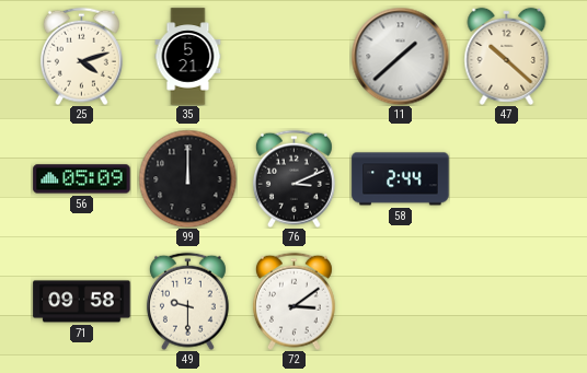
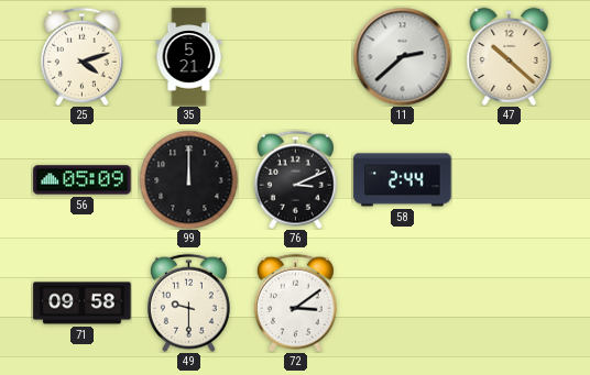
11: 1:38 -> 2:38
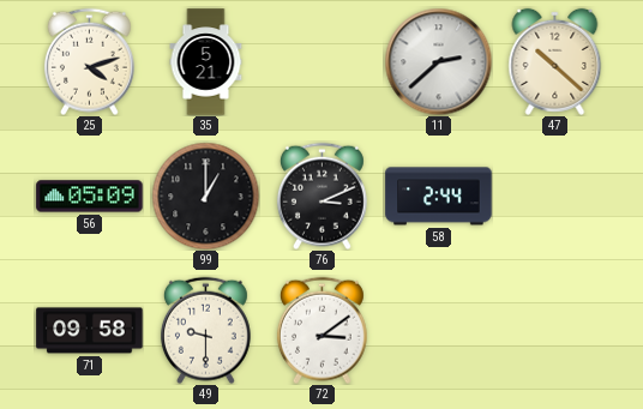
99: 12:00 -> 1:00
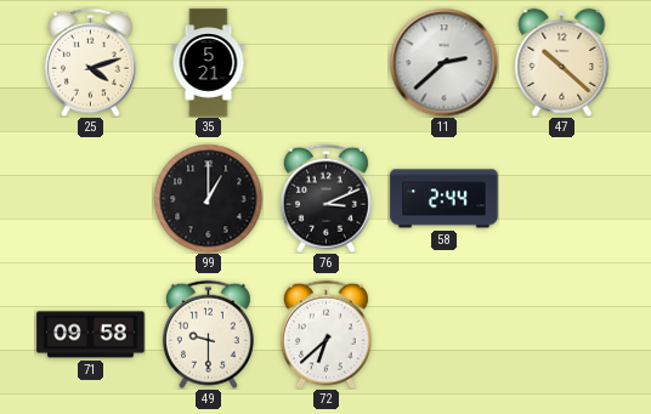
56: 05:09 -> none
72: 3:09 -> 6:38
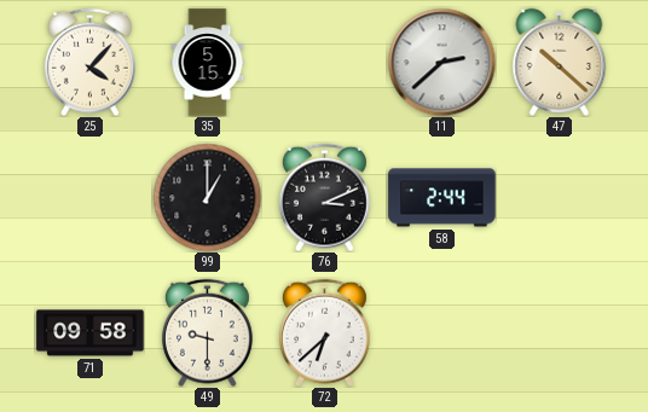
25: 4:12 -> 4:07
35: 5:21 -> 5:15
